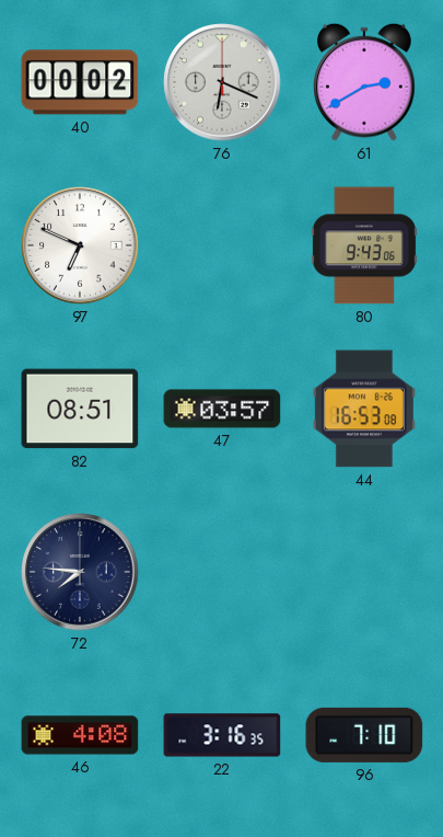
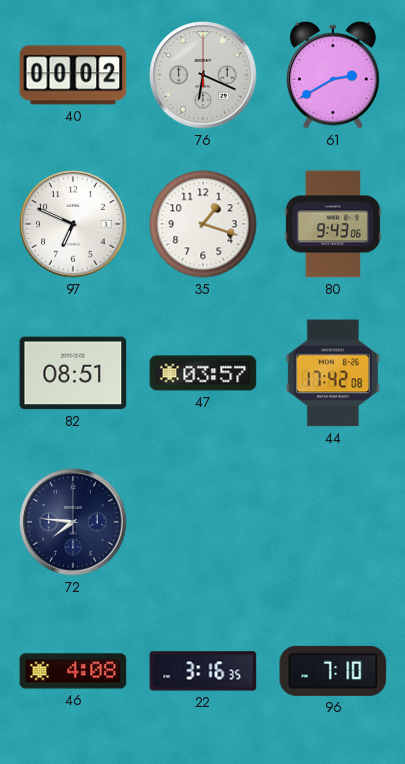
35: none -> 1:18
44: 16:53 -> 17:42
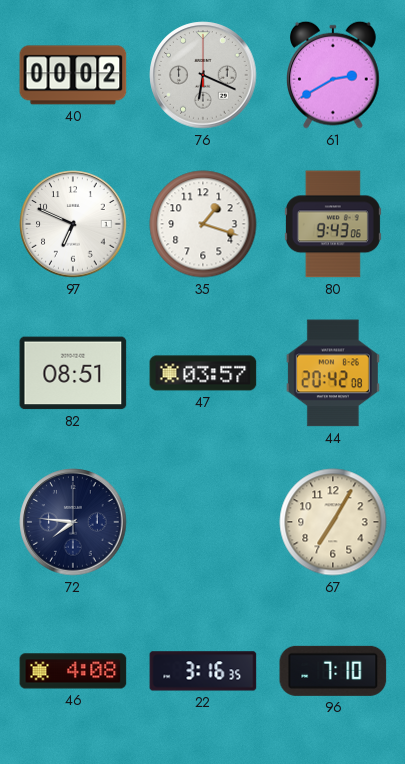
44: 17:42 -> 20:42
67: none -> 7:05
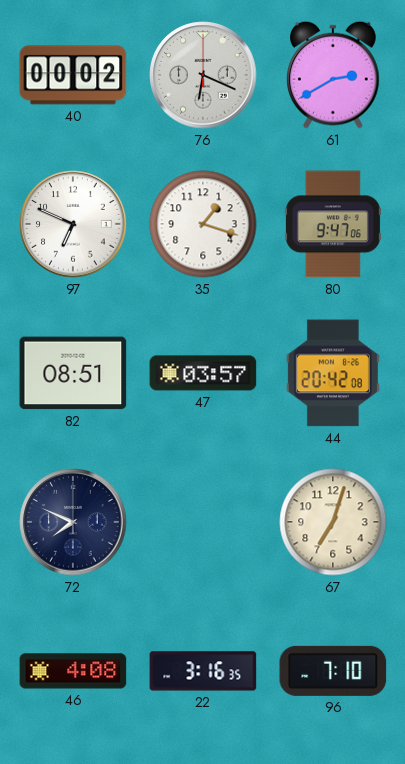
80: 9:43 -> 9:47
72: 7:46 -> 7:49
67: 7:05 -> 7:03
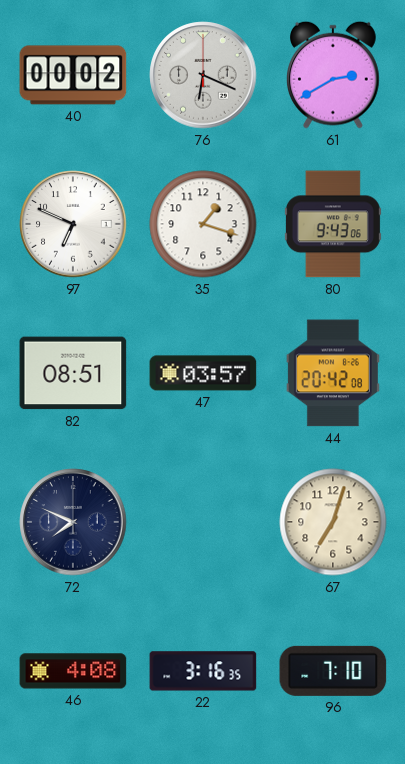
80: 9:47 -> 9:43
